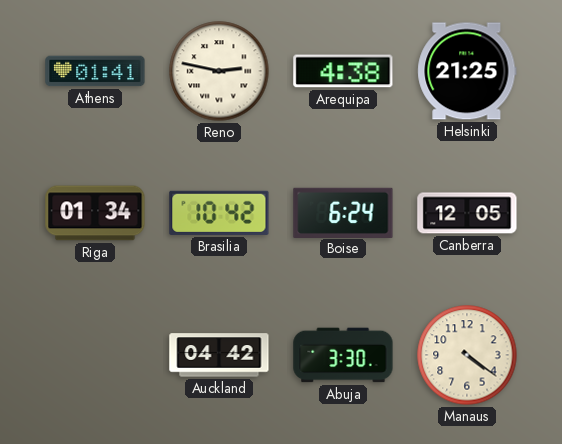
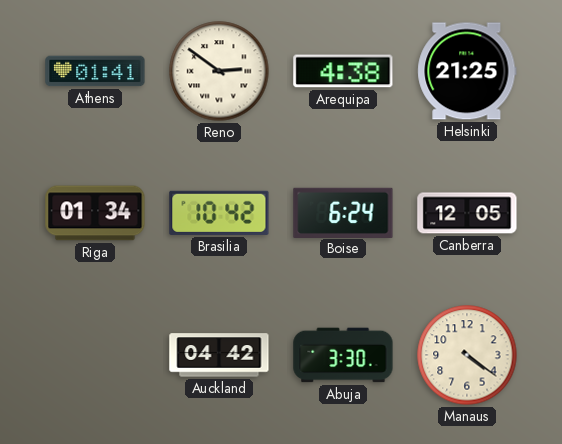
Reno: 2:47 -> 2:51
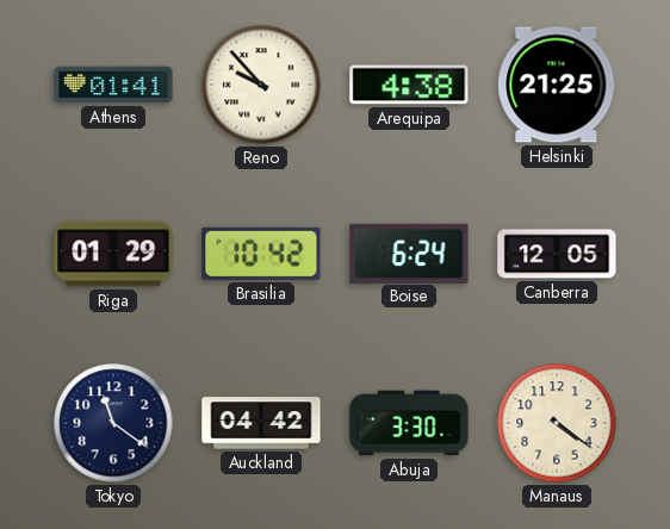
Reno: 2:51 -> 9:53
Riga: 01:34 -> 01:29
Tokyo: none -> 11:21
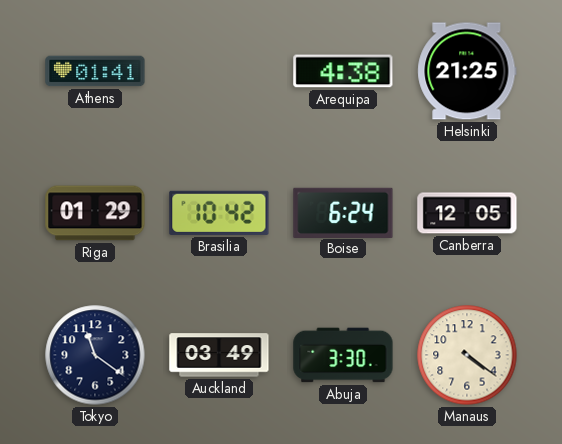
Reno: 9:53 -> none
Auckland: 04:42 -> 03:49
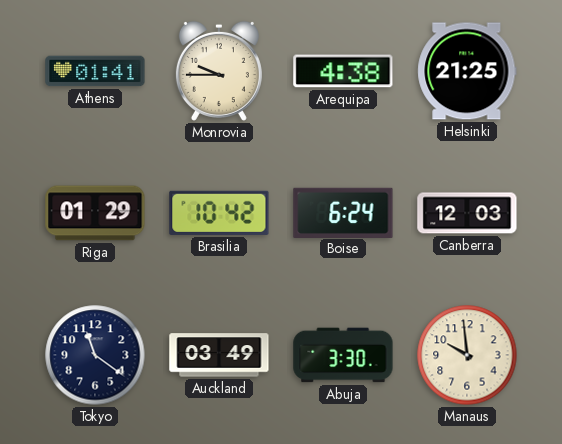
Monrovia: none -> 9:45
Canberra: 12:05 -> 12:03
Manaus: 4:21 -> 9:59
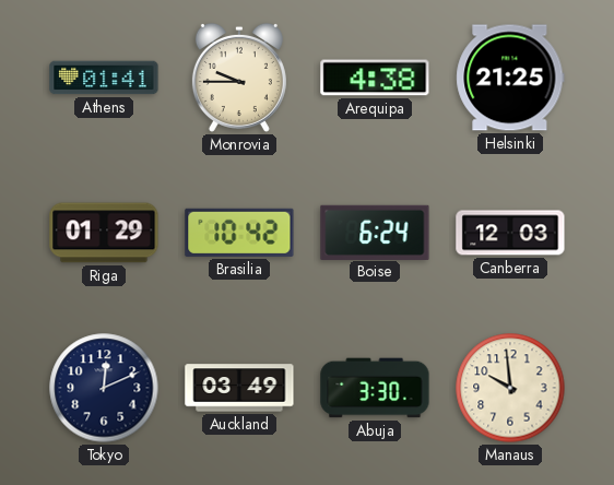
Tokyo: 11:21 -> 12:11
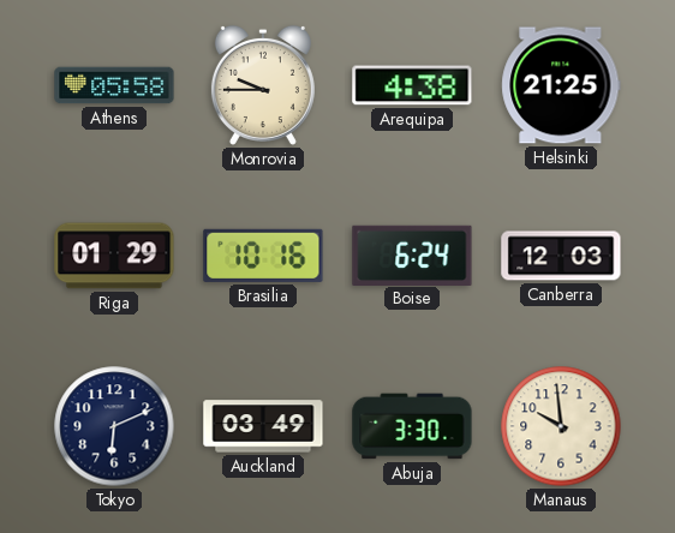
Athens: 01:41 -> 05:58
Brasilia: 10:42 -> 10:16
Tokyo: 12:11 -> 6:11
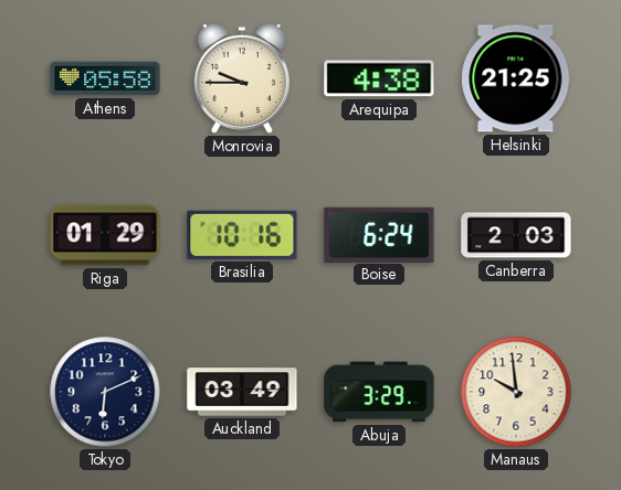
Canberra: 12:03 -> 2:03
Abuja: 3:30 -> 3:29
